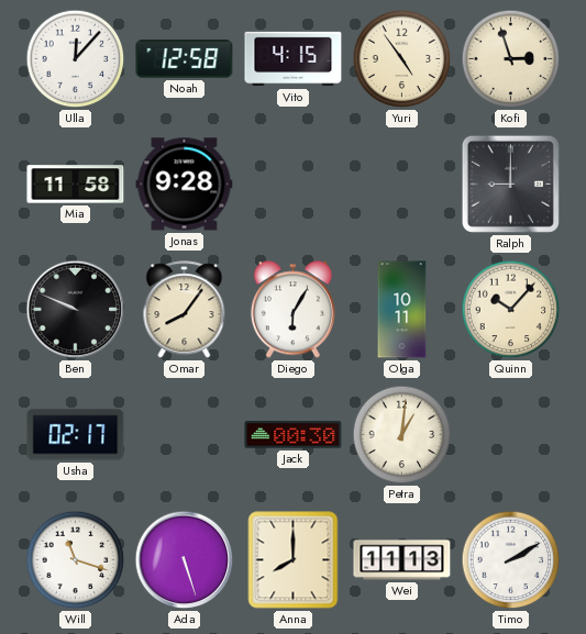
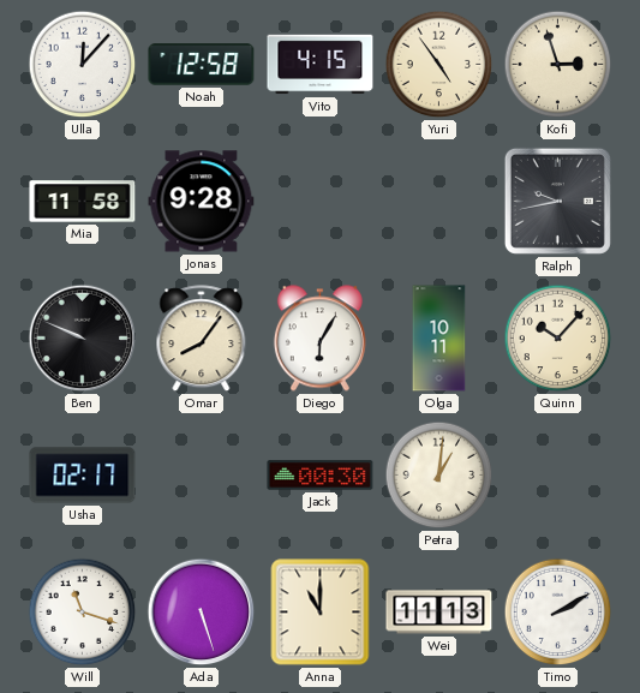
Ralph: 9:00 -> 9:43
Anna: 8:00 -> 11:00
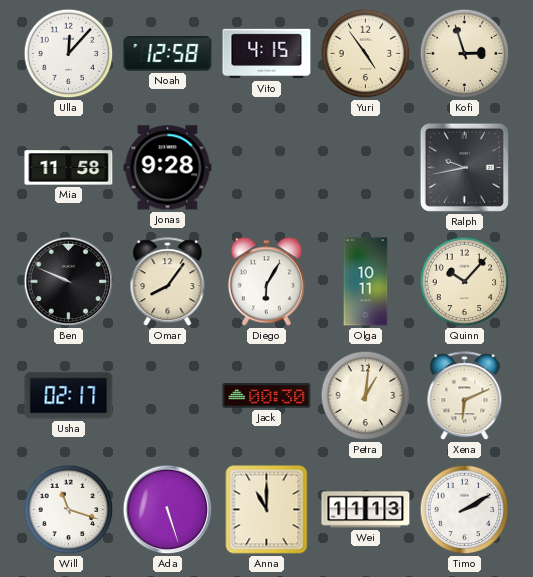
Xena: none -> 6:11
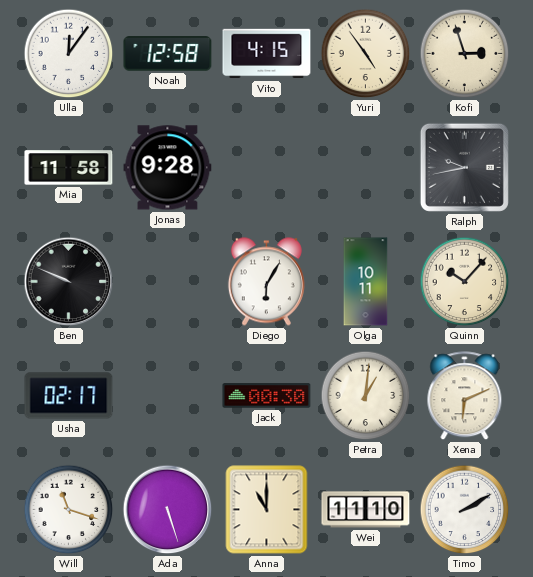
Ulla: 12:07 -> 12:06
Omar: 8:06 -> none
Wei: 11:13 -> 11:10
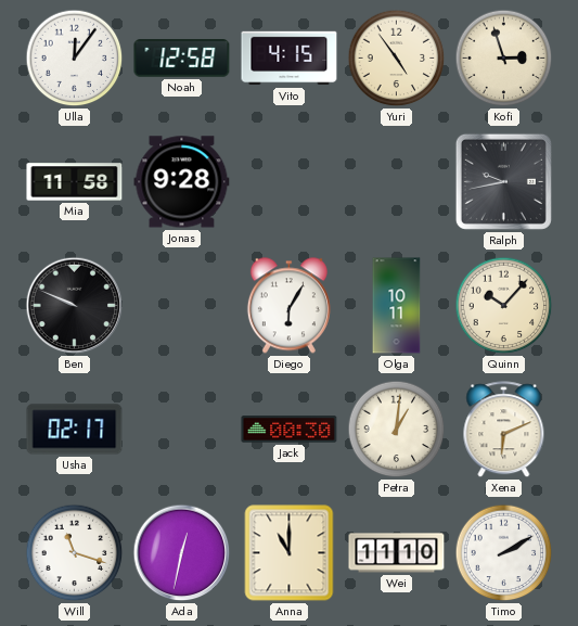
Ada: 5:27 -> 12:32
